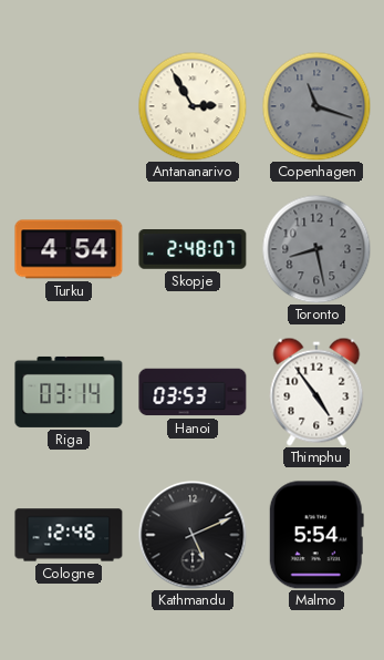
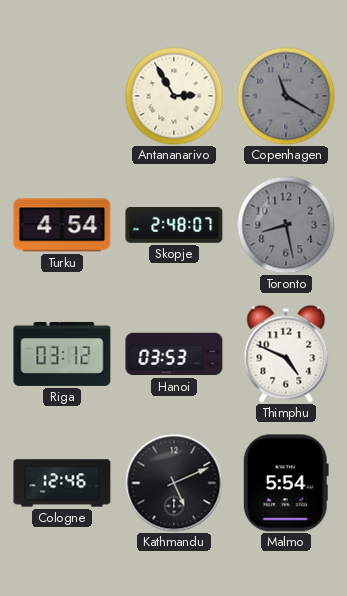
Copenhagen: 11:18 -> 11:20
Riga: 03:14 -> 03:12
Thimphu: 4:54 -> 4:49
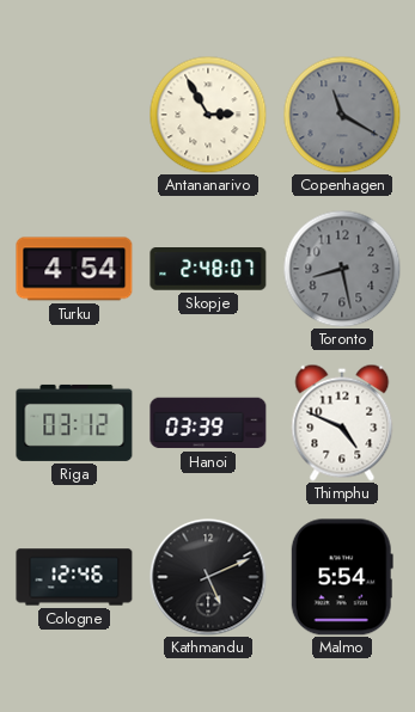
Hanoi: 03:53 -> 03:39
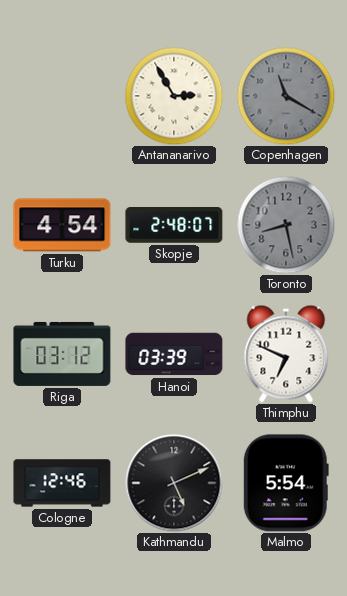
Thimphu: 4:49 -> 6:49
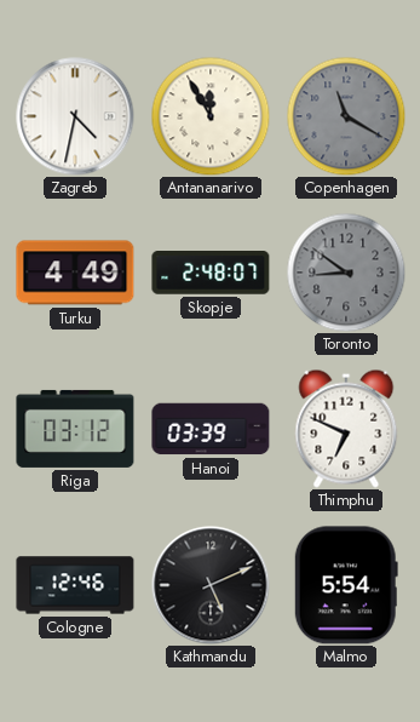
Zagreb: none -> 4:32
Antananarivo: 2:55 -> 11:55
Turku: 4:54 -> 4:49
Toronto: 8:28 -> 8:51
